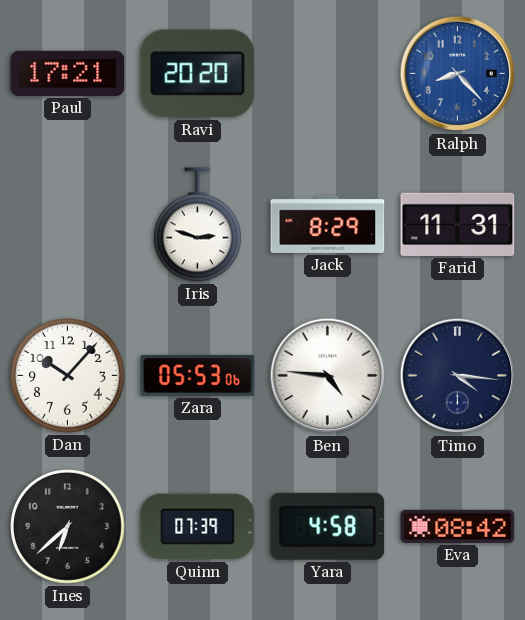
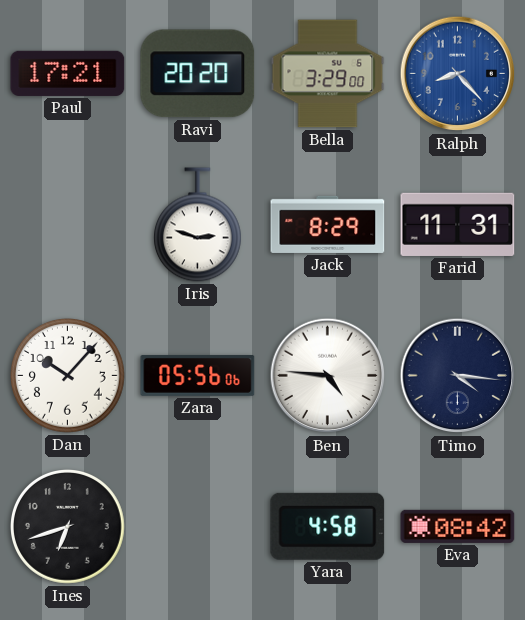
Bella: none -> 3:29
Zara: 05:53 -> 05:56
Ines: 6:38 -> 6:42
Quinn: 07:39 -> none
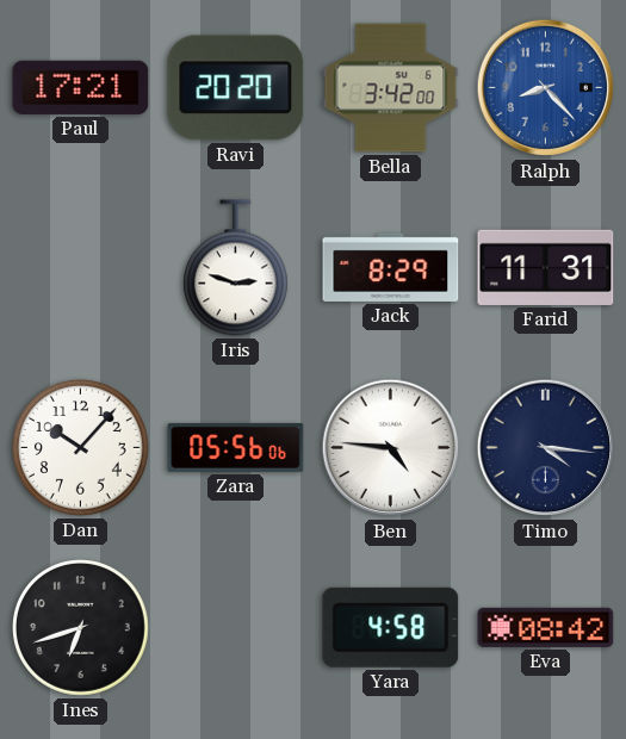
Bella: 3:29 -> 3:42
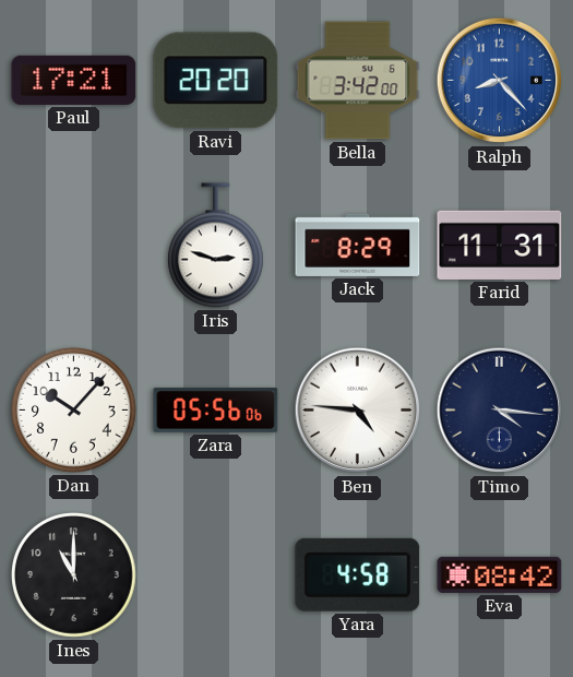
Ines: 6:42 -> 11:00
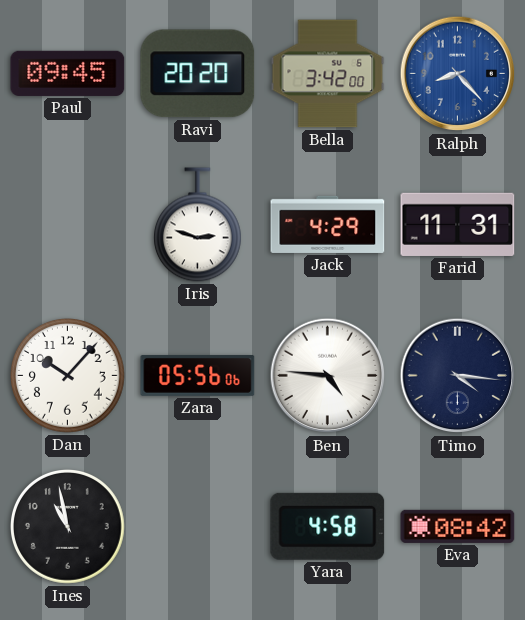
Paul: 17:21 -> 09:45
Jack: 8:29 -> 4:29
Ines: 11:00 -> 10:58
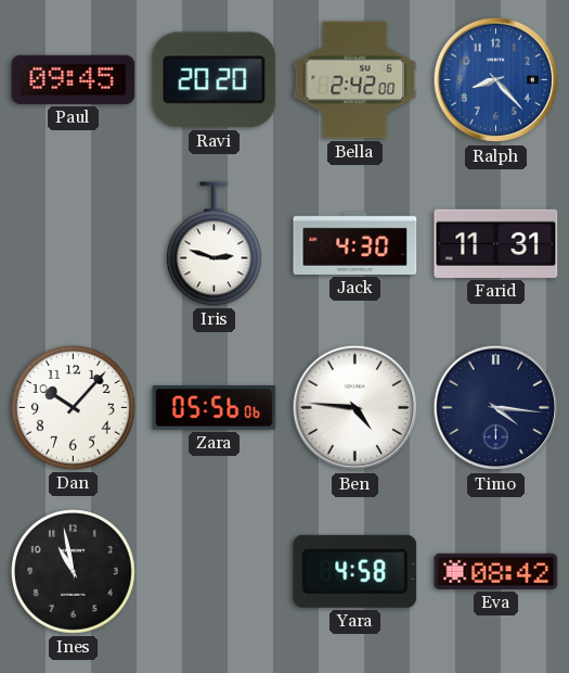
Bella: 3:42 -> 2:42
Jack: 4:29 -> 4:30
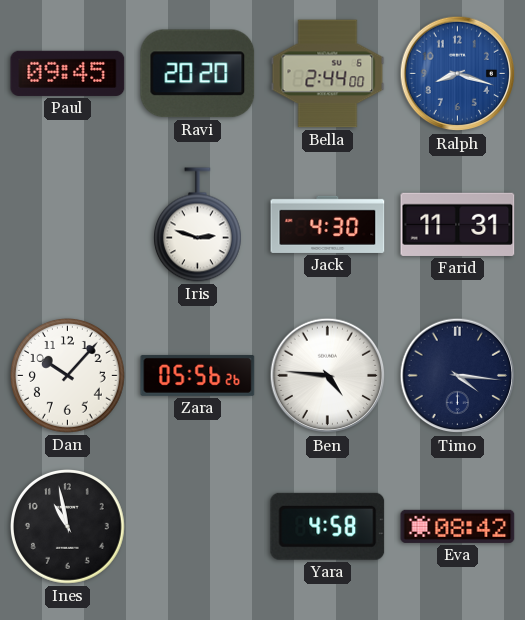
Bella: 2:42 -> 2:44
Ralph: 8:23 -> 8:18
Zara: 05:56:06 -> 05:56:26
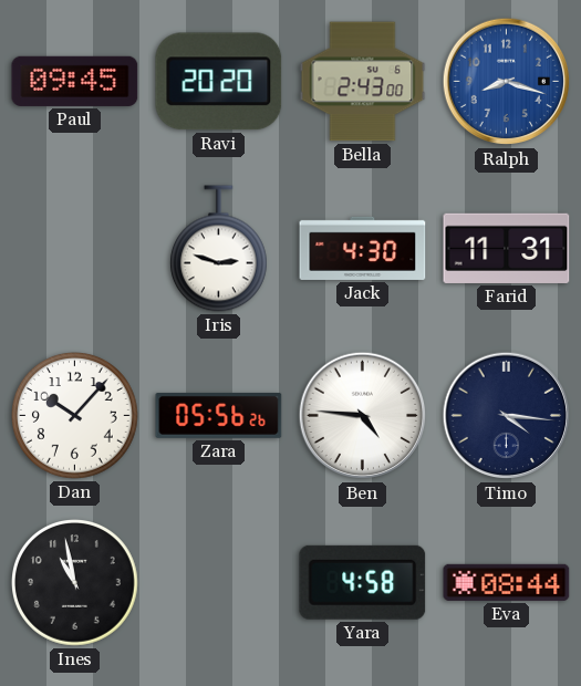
Bella: 2:44 -> 2:43
Eva: 08:42 -> 08:44
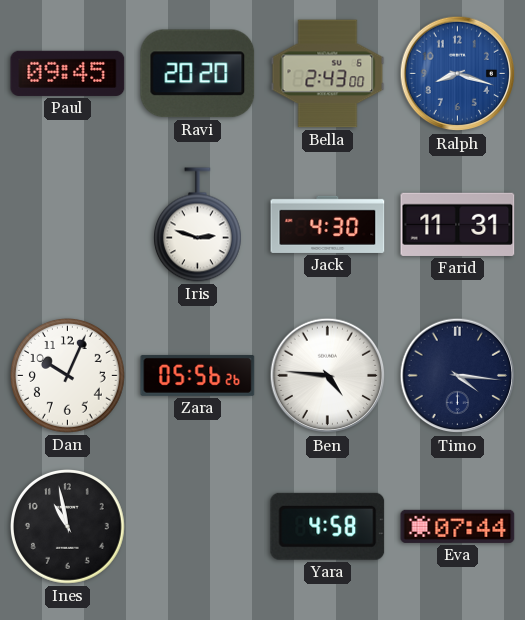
Dan: 10:07 -> 10:04
Eva: 08:44 -> 07:44
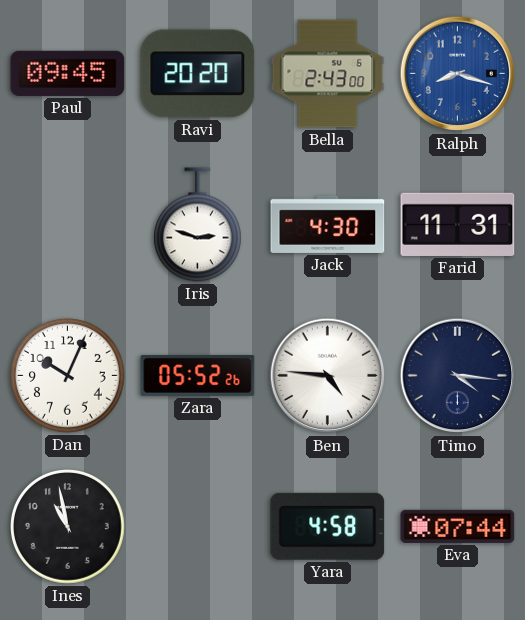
Zara: 05:56 -> 05:52
